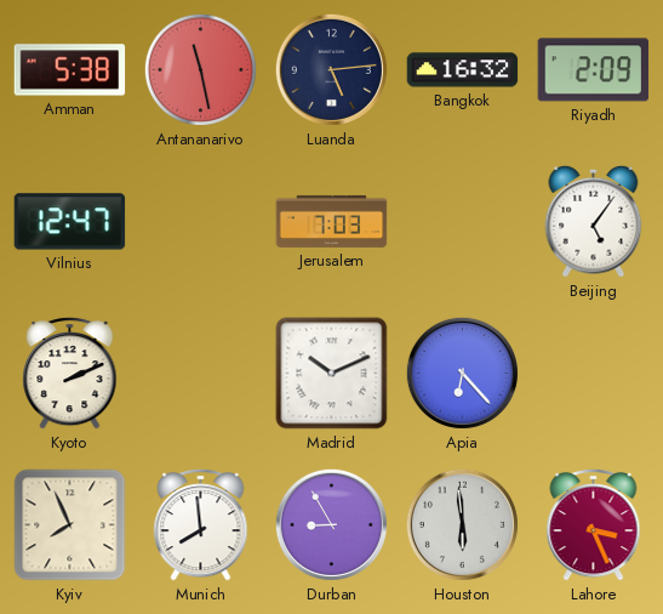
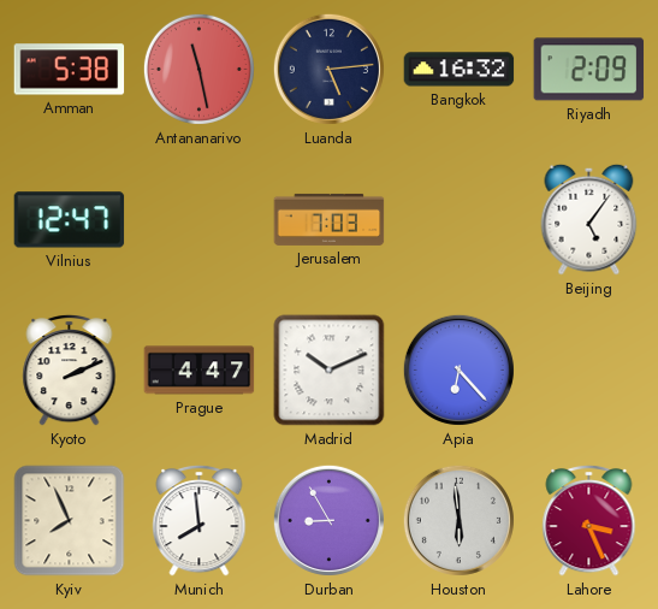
Prague: none -> 4:47
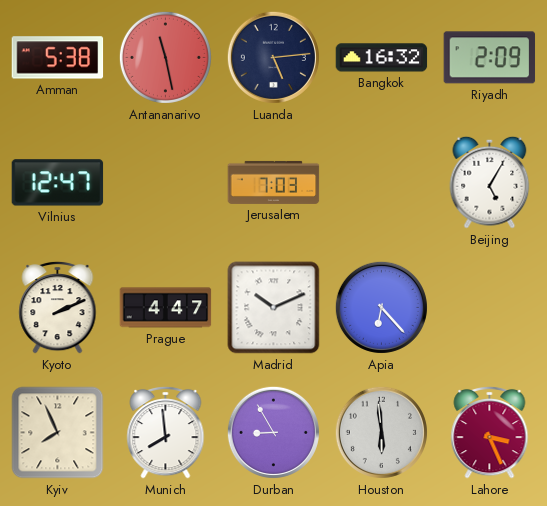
Beijing: 5:06 -> 5:05
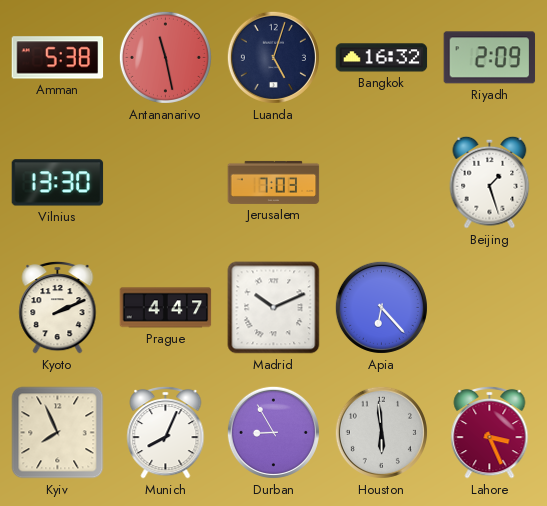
Luanda: 5:14 -> 5:03
Vilnius: 12:47 -> 13:30
Beijing: 5:05 -> 1:27
Munich: 7:59 -> 8:04
